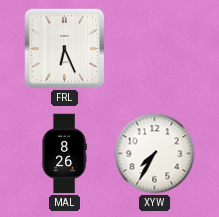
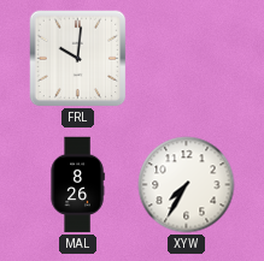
FRL: 6:26 -> 10:01
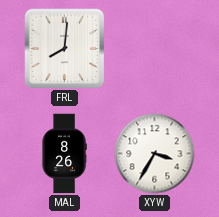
FRL: 10:01 -> 8:01
XYW: 7:35 -> 3:35
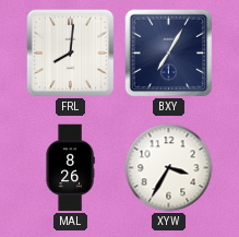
BXY: none -> 7:05
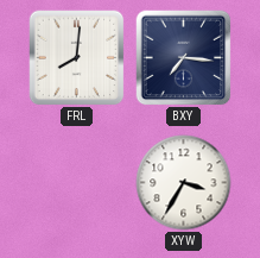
BXY: 7:05 -> 7:16
MAL: 8:26 -> none
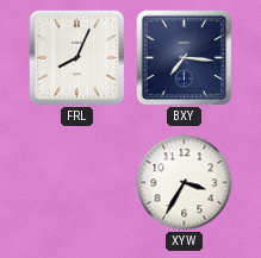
FRL: 8:01 -> 8:04
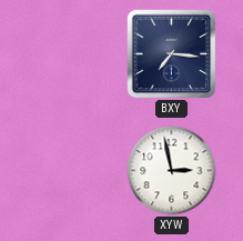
FRL: 8:04 -> none
XYW: 3:35 -> 2:58
